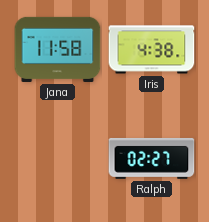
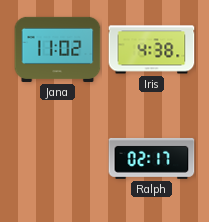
Jana: 11:58 -> 11:02
Ralph: 02:27 -> 02:17
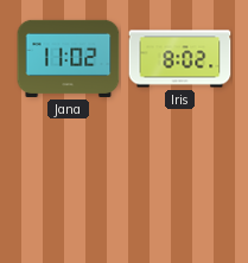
Iris: 4:38 -> 8:02
Ralph: 02:17 -> none
